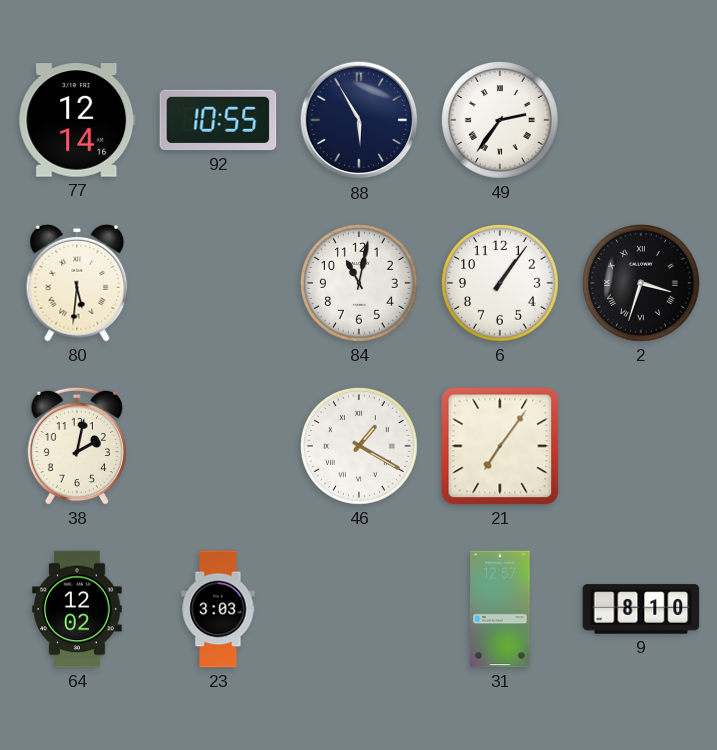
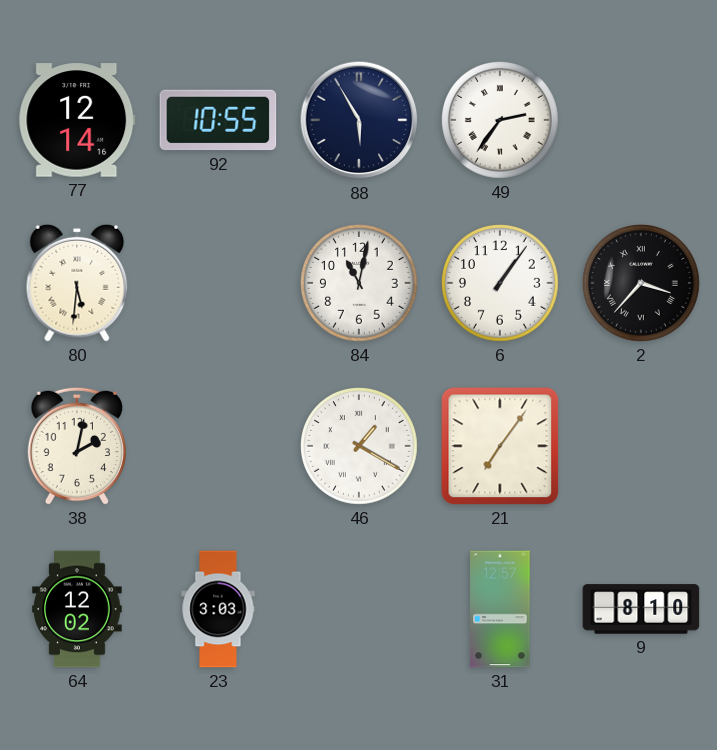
2: 3:33 -> 3:37
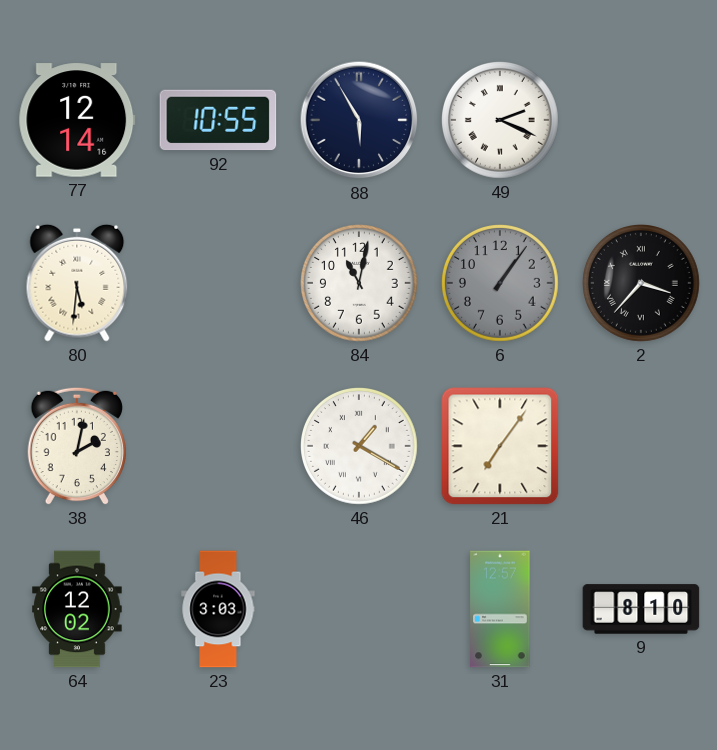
49: 2:36 -> 2:19
6 dial: white -> grey
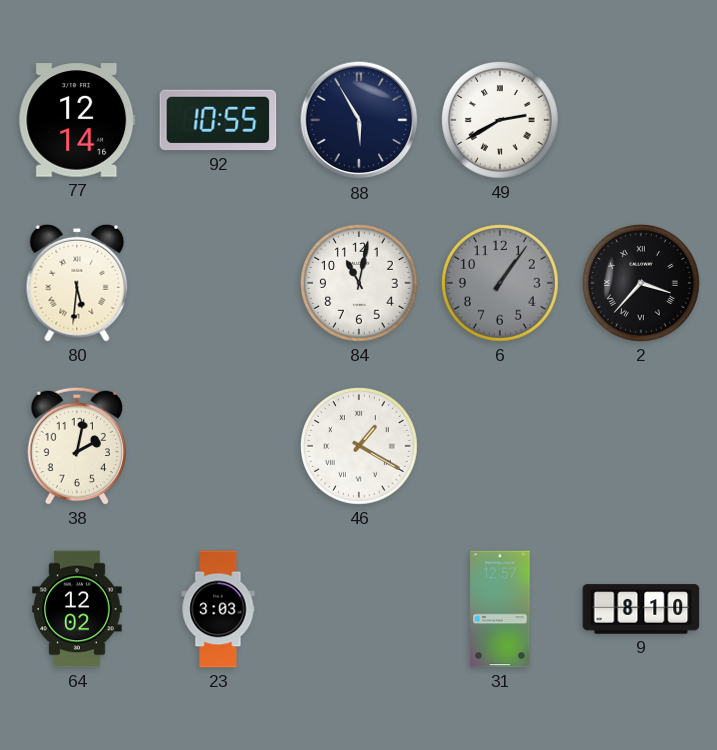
49: 2:19 -> 2:40
21: 7:06 -> none
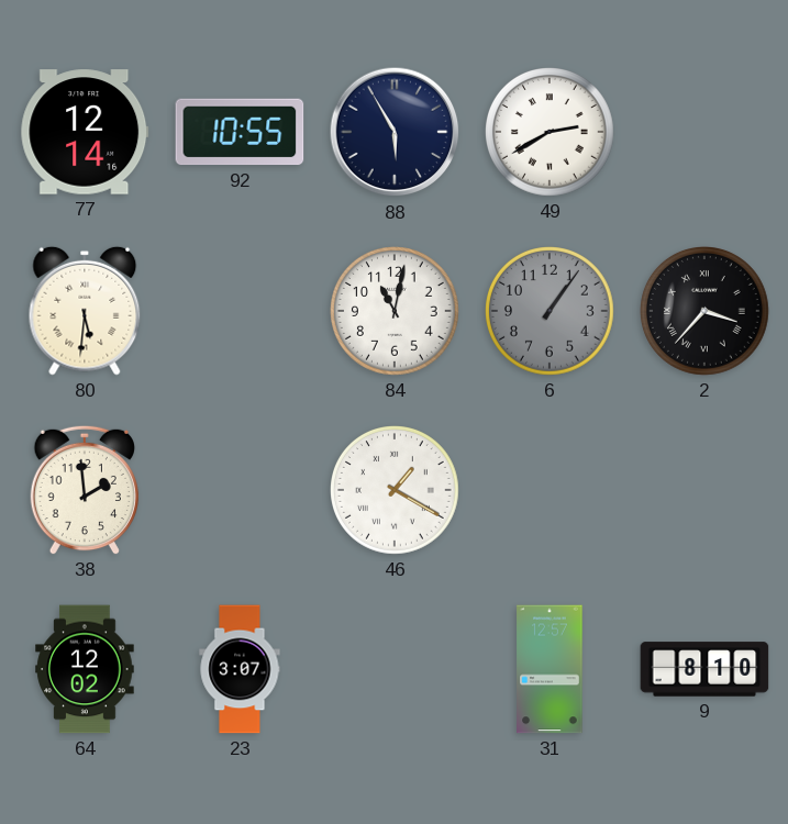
38: 2:02 -> 1:59
23: 3:03 -> 3:07
